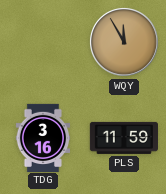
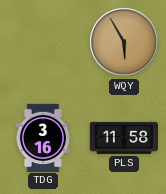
WQY: 11:55 -> 5:55
PLS: 11:59 -> 11:58
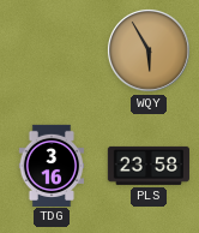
PLS: 11:58 -> 23:58
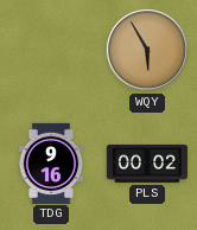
TDG: 3:16 -> 9:16
PLS: 23:58 -> 00:02
